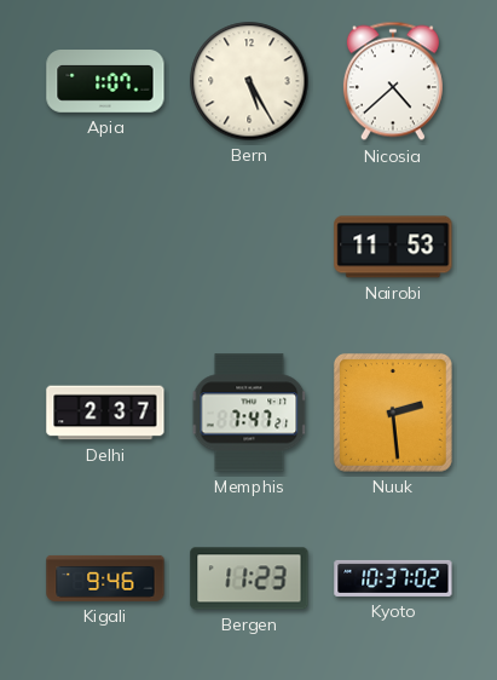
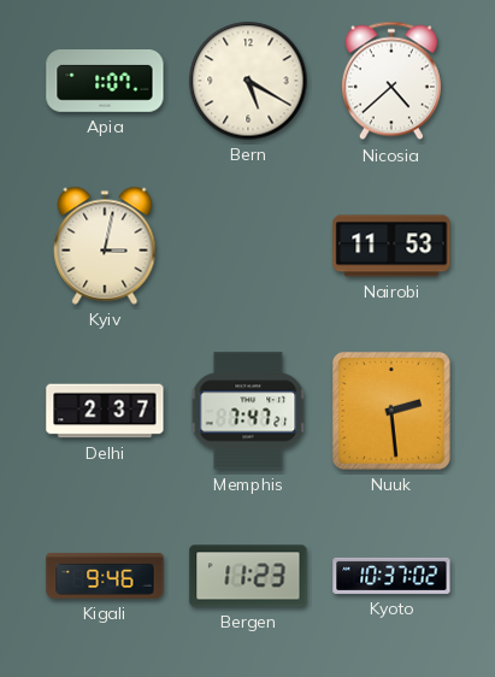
Bern: 5:25 -> 5:20
Kyiv: none -> 3:02
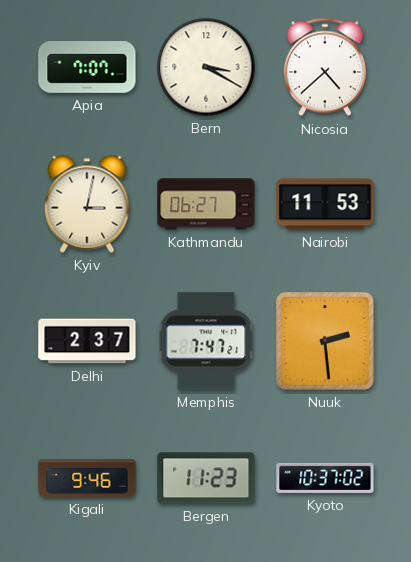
Apia: 1:07 -> 7:07
Bern: 5:20 -> 3:20
Kathmandu: none -> 06:27
